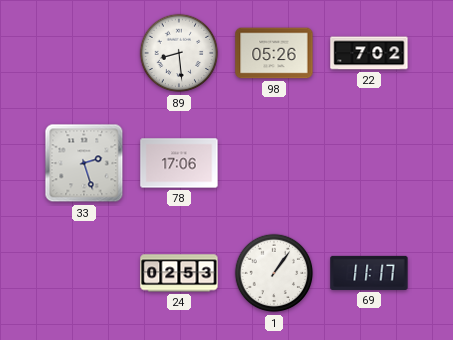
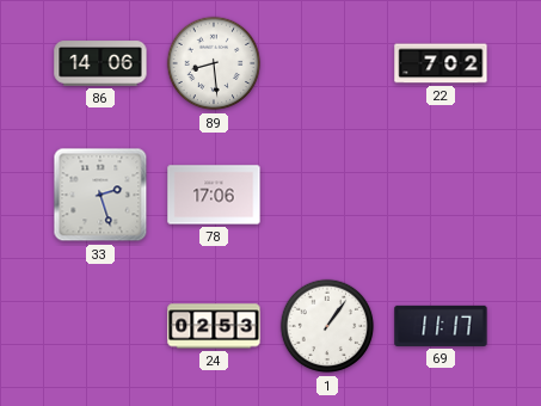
86: none -> 14:06
98: 05:26 -> none
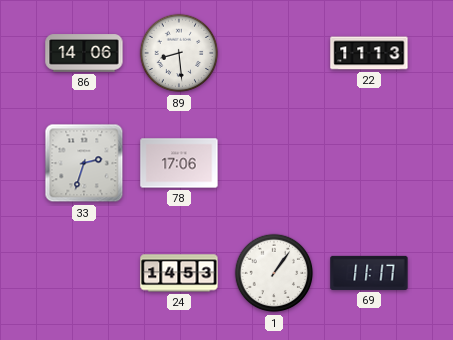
22: 7:02 -> 11:13
33: 2:27 -> 2:33
24: 02:53 -> 14:53
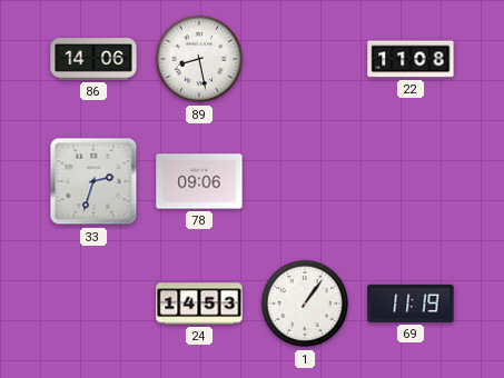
89: 8:29 -> 8:28
22: 11:13 -> 11:08
78: 17:06 -> 09:06
69: 11:17 -> 11:19
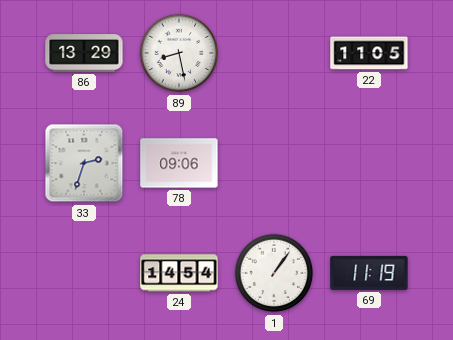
86: 14:06 -> 13:29
22: 11:08 -> 11:05
24: 14:53 -> 14:54
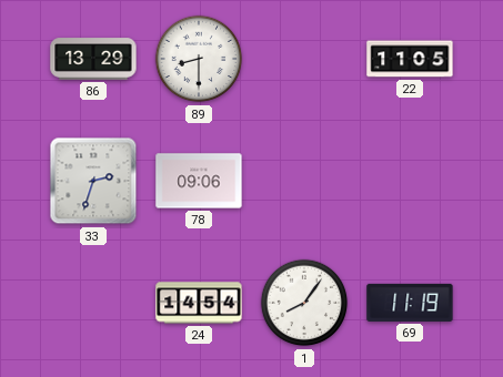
89: 8:28 -> 8:30
1: 1:06 -> 8:06
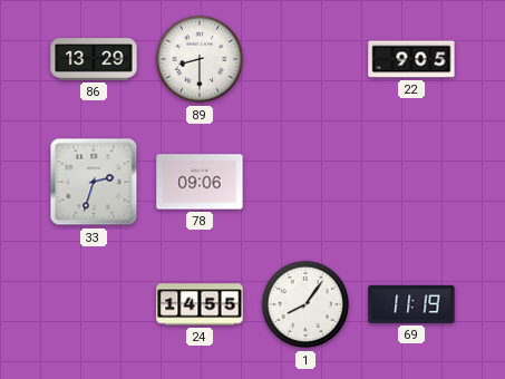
22: 11:05 -> 9:05
24: 14:54 -> 14:55
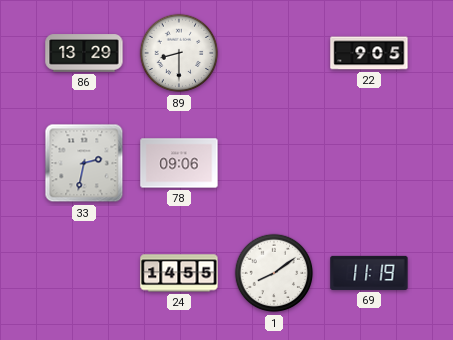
33: 2:33 -> 2:32
1: 8:06 -> 8:09
